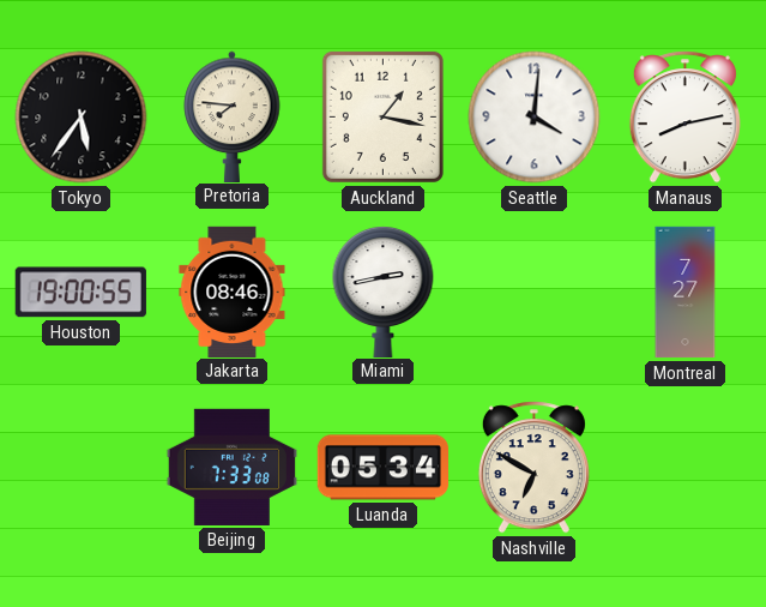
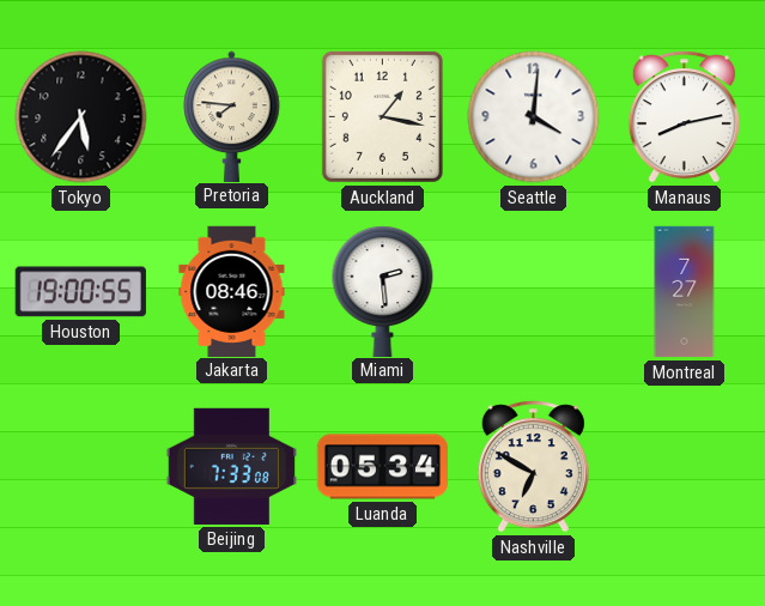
Miami: 2:43 -> 2:29
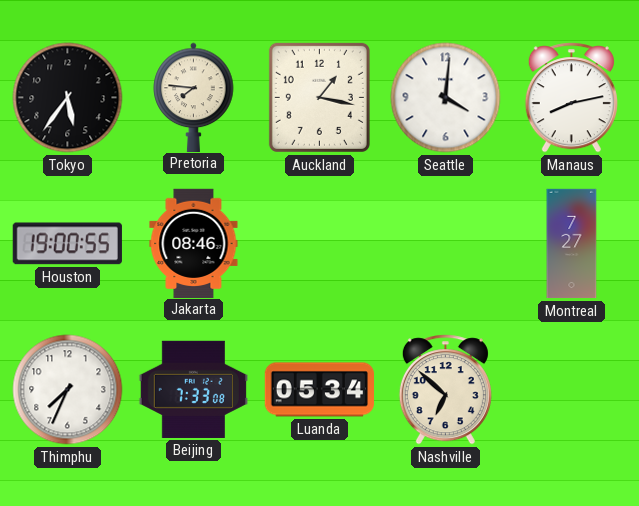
Miami: 2:29 -> none
Thimphu: none -> 7:34
Nashville: 6:50 -> 6:52
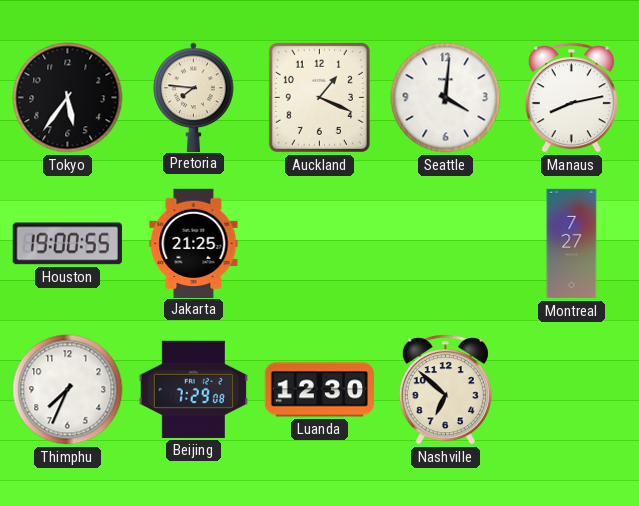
Auckland: 1:17 -> 1:19
Jakarta: 08:46 -> 21:25
Beijing: 7:33 -> 7:29
Luanda: 05:34 -> 12:30
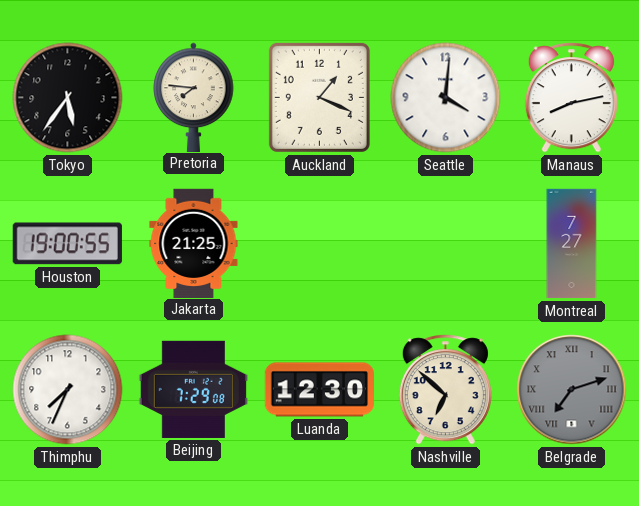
Belgrade: none -> 7:12
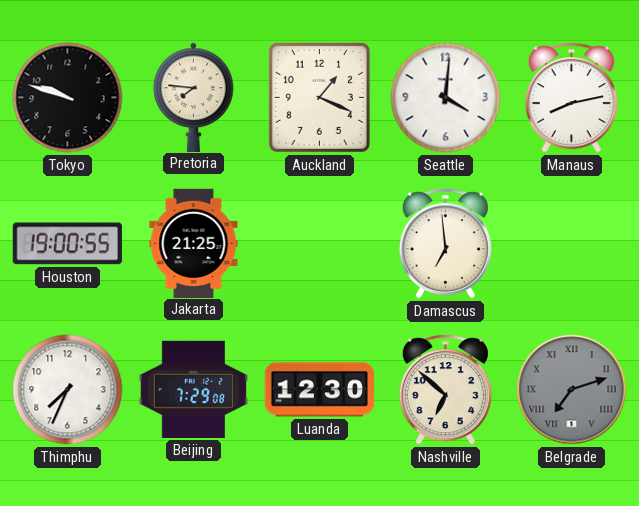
Tokyo: 5:36 -> 9:48
Damascus: none -> 6:59
Montreal: 7:27 -> none
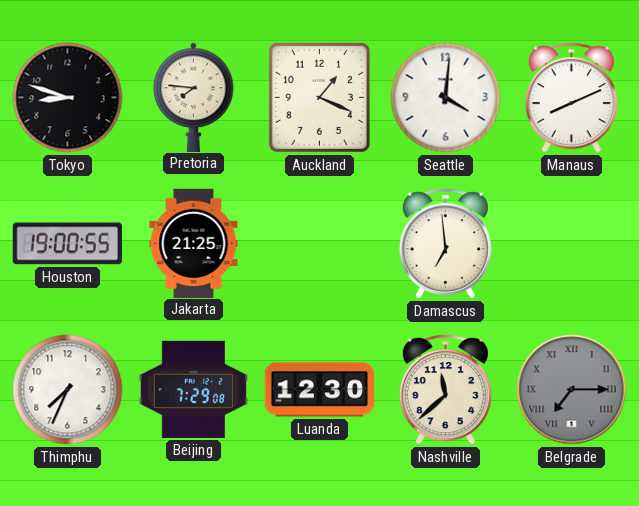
Tokyo: 9:48 -> 8:48
Manaus: 8:13 -> 8:11
Nashville: 6:52 -> 11:38
Belgrade: 7:12 -> 7:15
